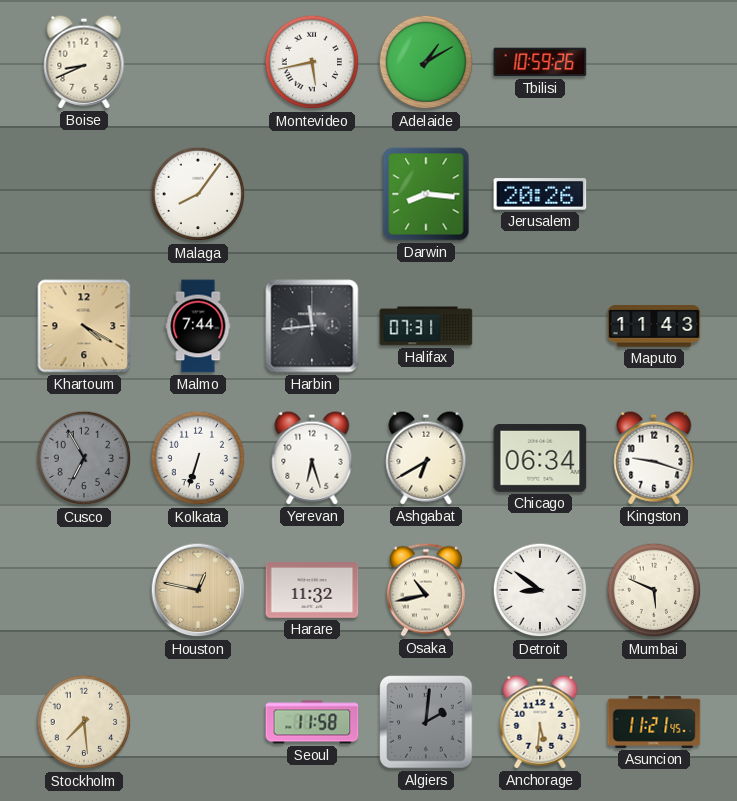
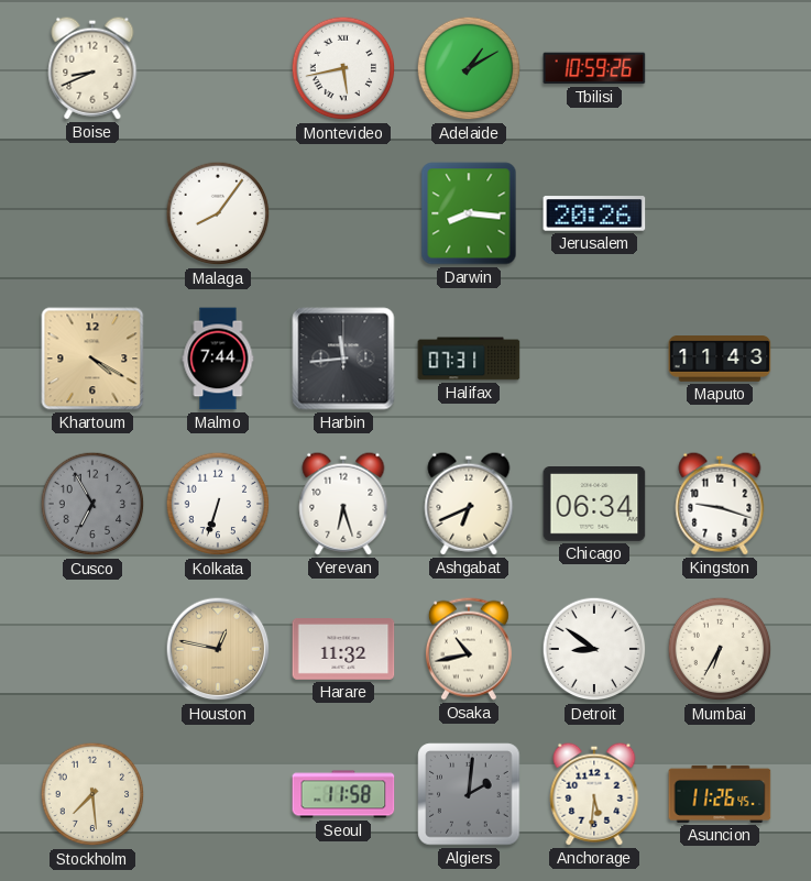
Ashgabat: 6:40 -> 6:41
Mumbai: 5:49 -> 6:35
Asuncion: 11:21 -> 11:26
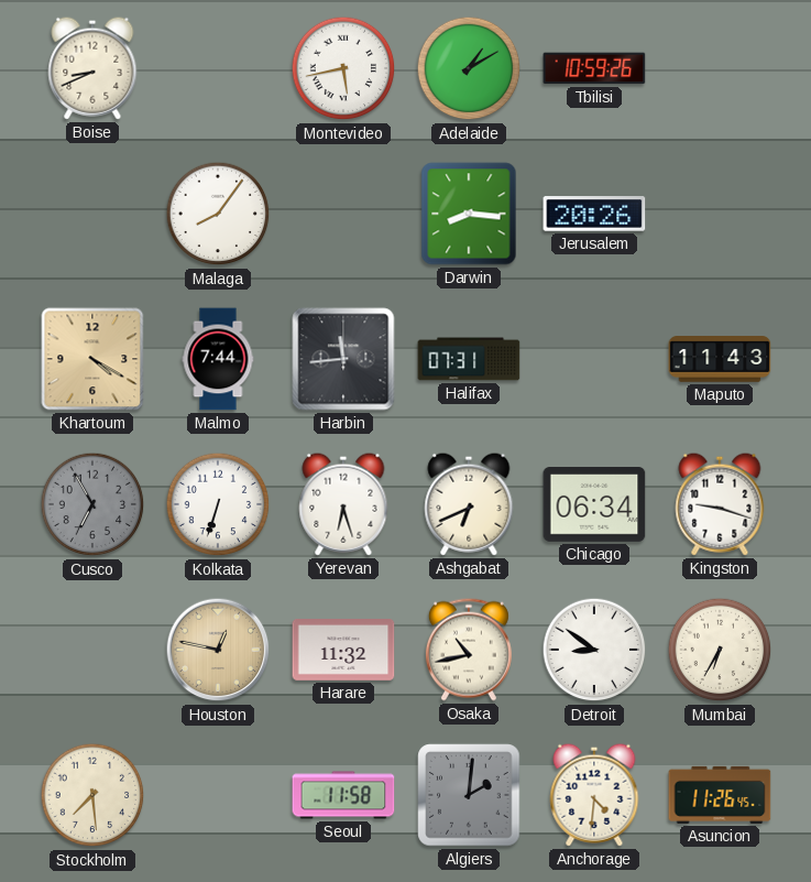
Anchorage: 5:31 -> 4:31
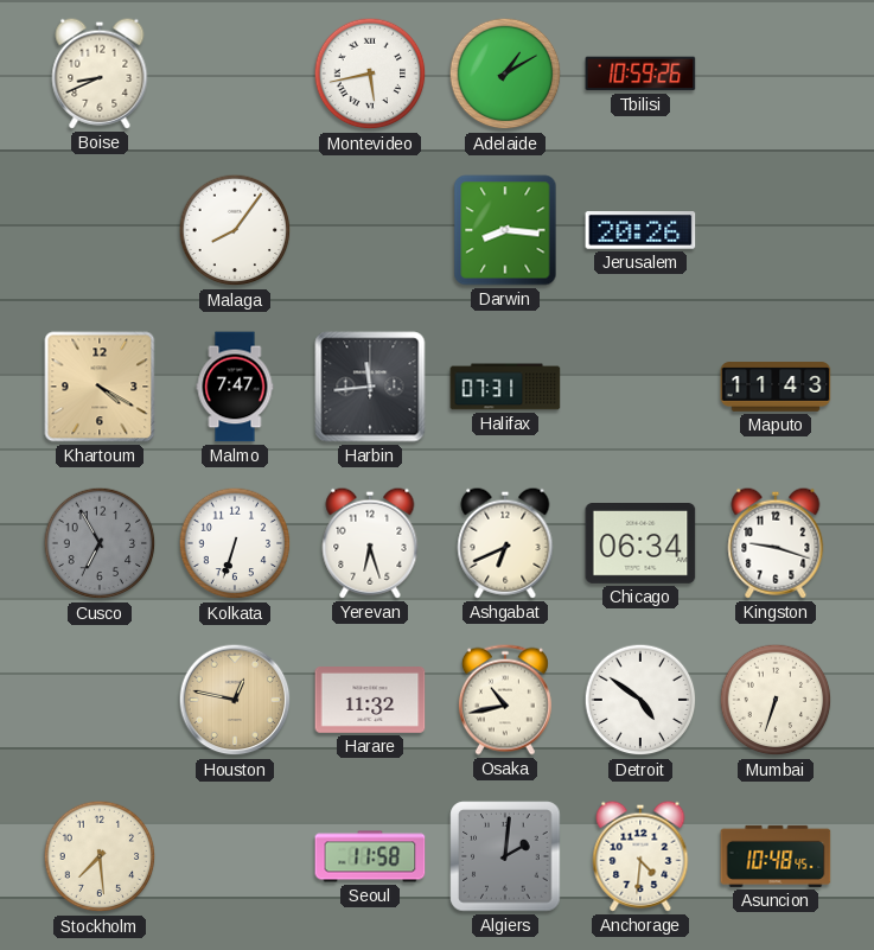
Malmo: 7:44 -> 7:47
Detroit: 8:51 -> 4:51
Mumbai: 6:35 -> 6:33
Asuncion: 11:26 -> 10:48
